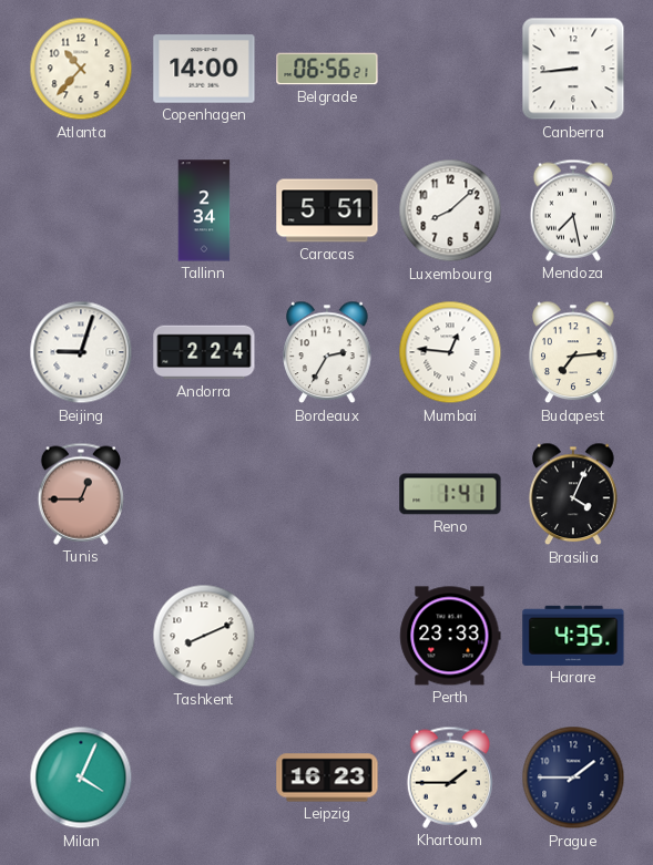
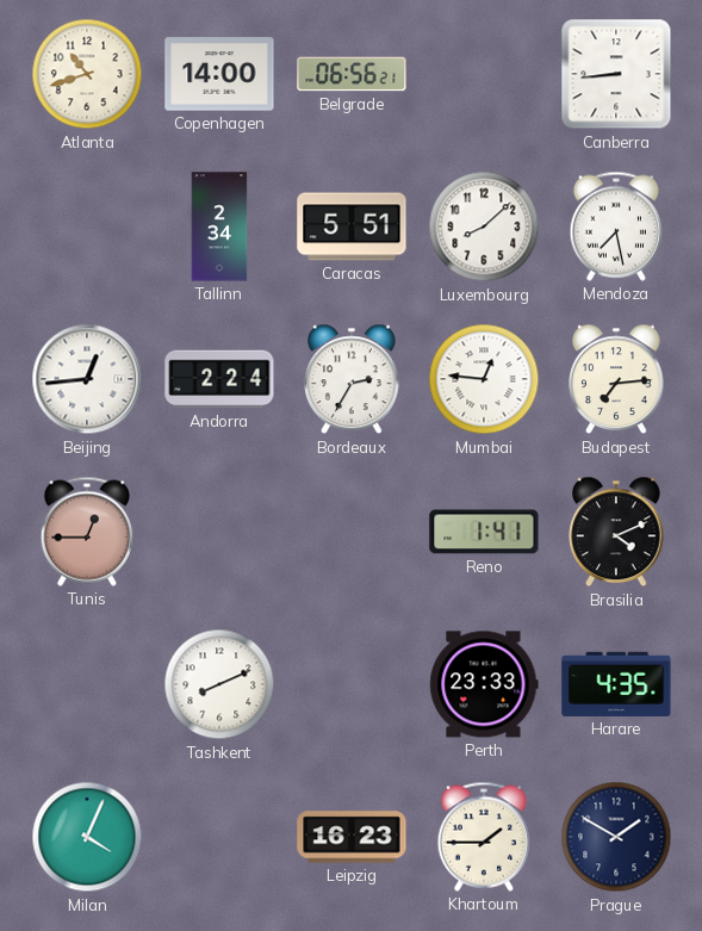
Atlanta: 10:37 -> 10:42
Beijing: 9:03 -> 12:44
Brasilia: 4:04 -> 4:11
Prague: 1:45 -> 1:50
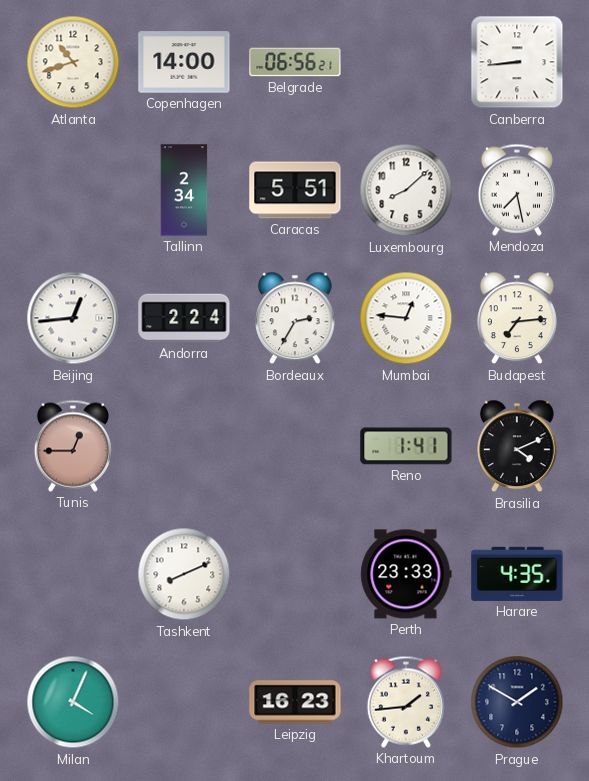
Khartoum: 1:45 -> 1:44
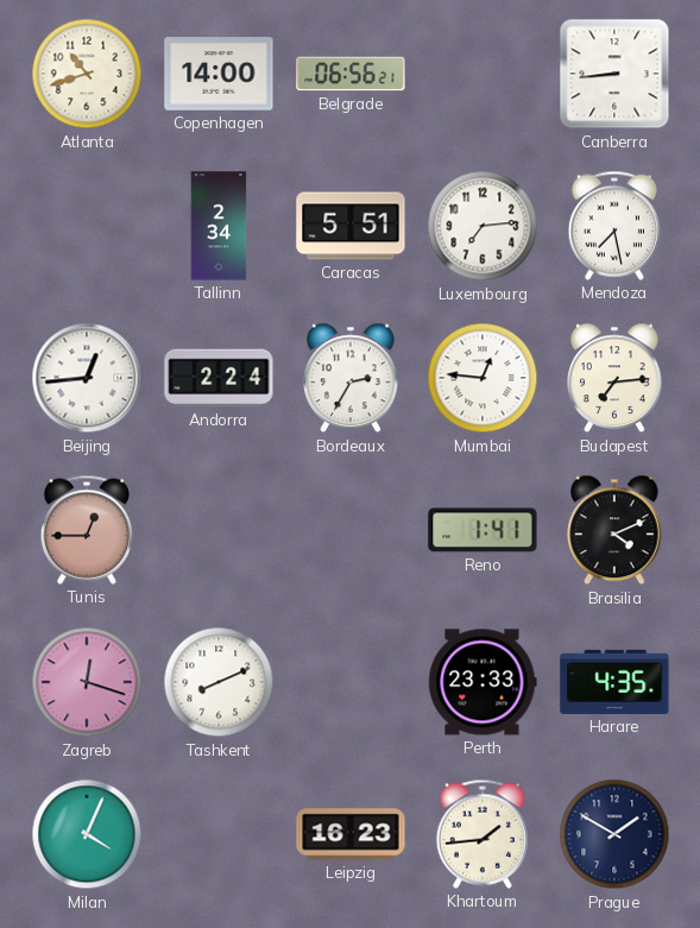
Luxembourg: 8:08 -> 7:14
Zagreb: none -> 12:18
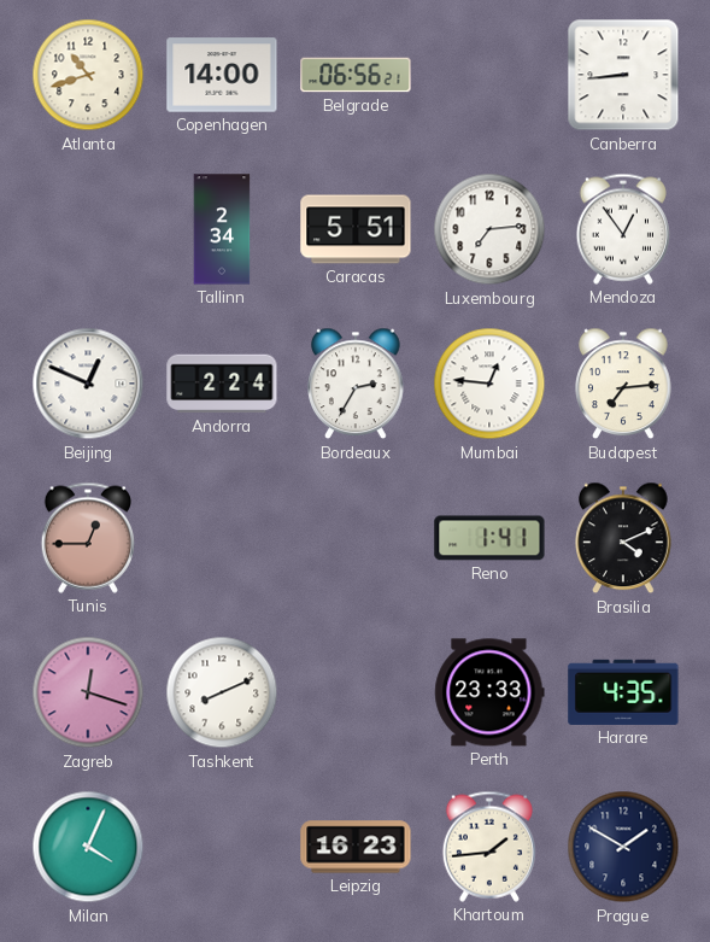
Mendoza: 7:28 -> 12:54
Beijing: 12:44 -> 12:49
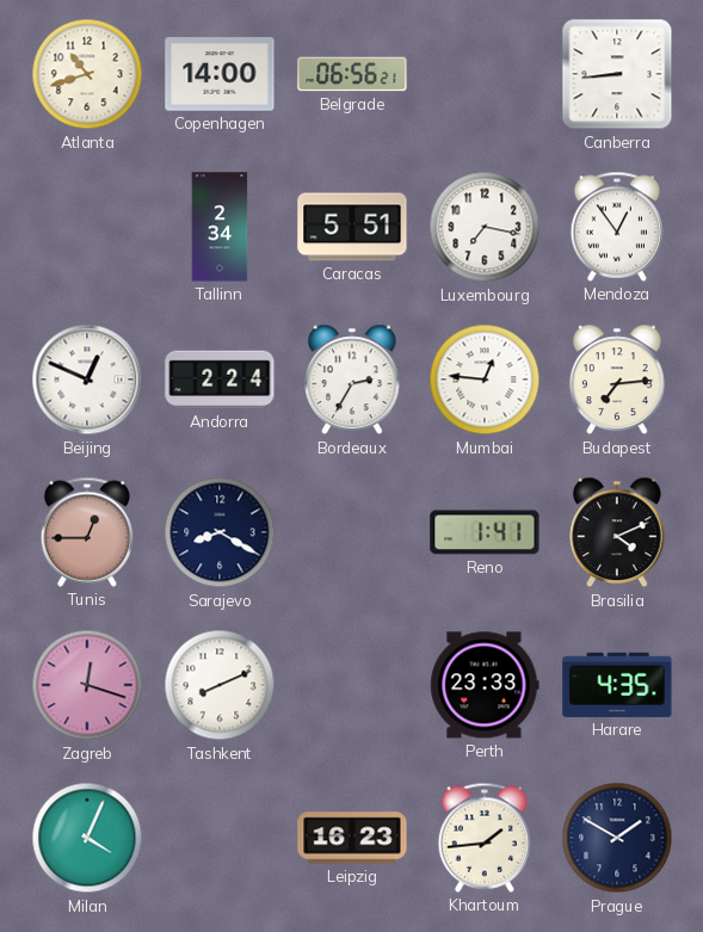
Luxembourg: 7:14 -> 7:17
Sarajevo: none -> 8:20
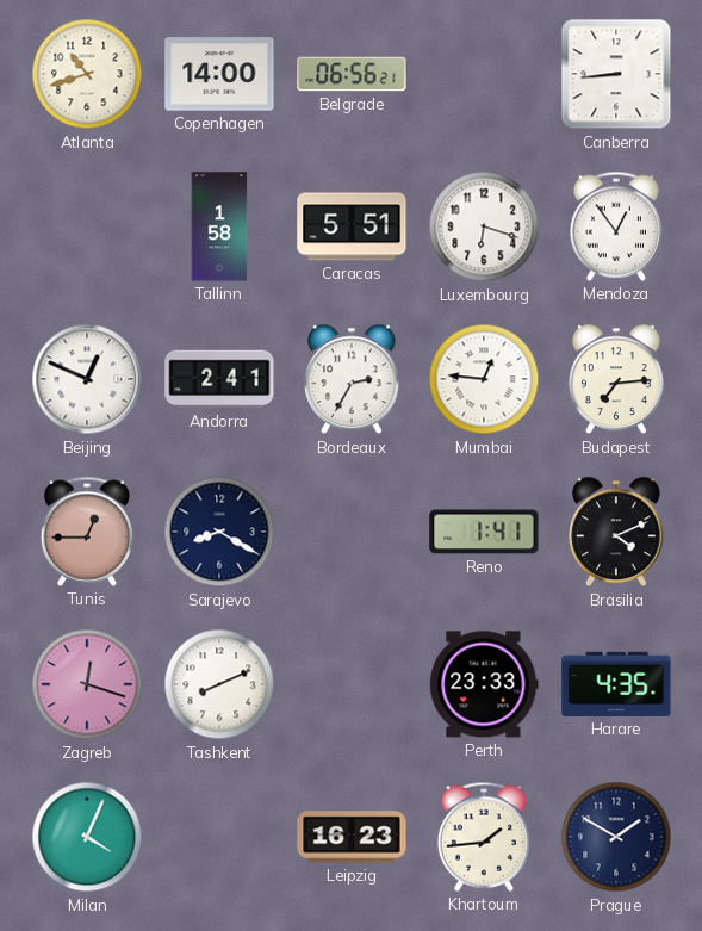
Tallinn: 2:34 -> 1:58
Luxembourg: 7:17 -> 6:18
Andorra: 2:24 -> 2:41
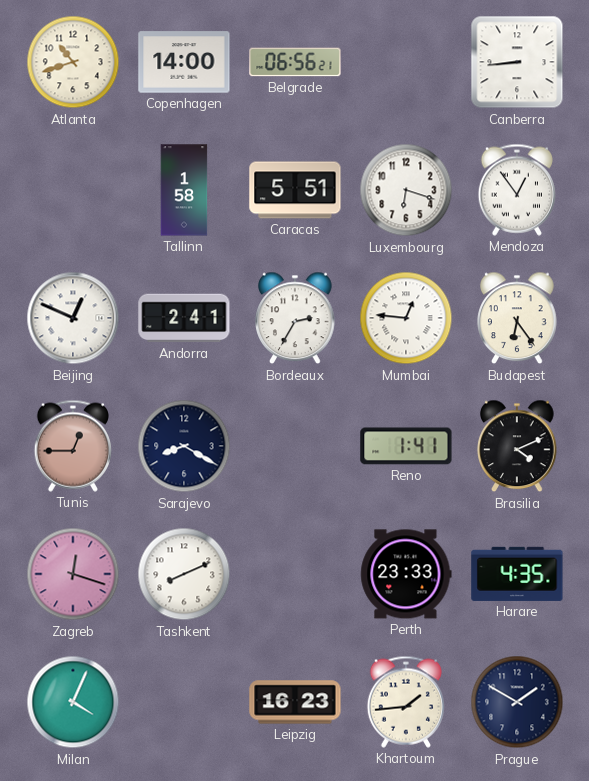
Budapest: 7:14 -> 6:24
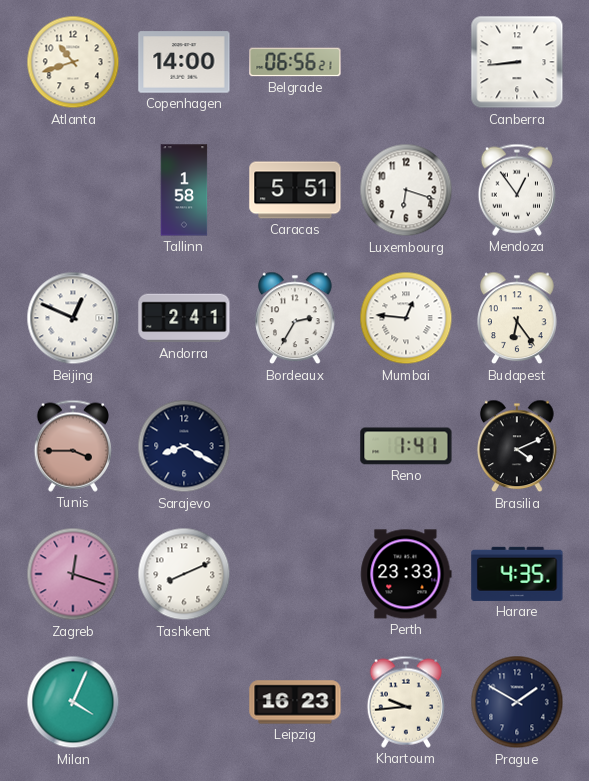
Tunis: 12:45 -> 3:45
Khartoum: 1:44 -> 9:44
